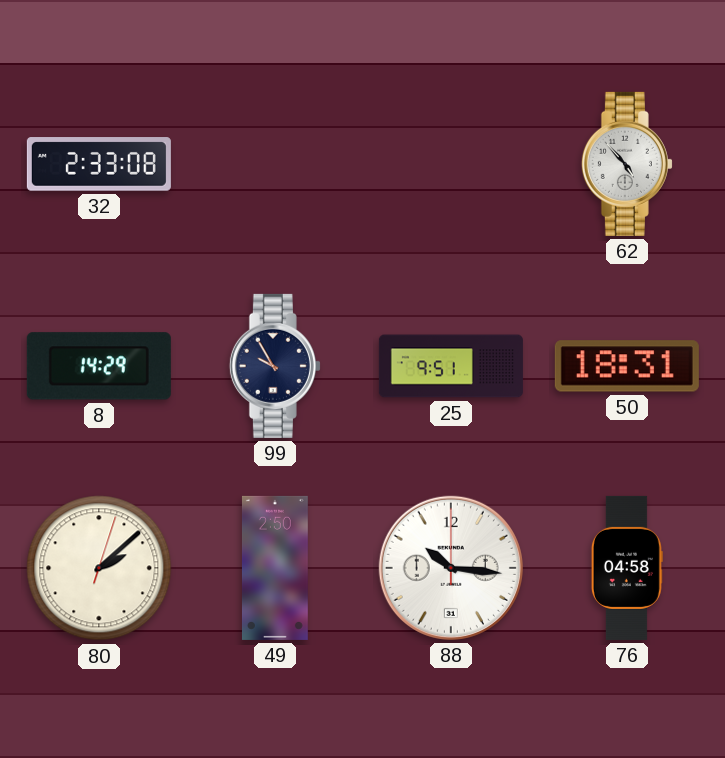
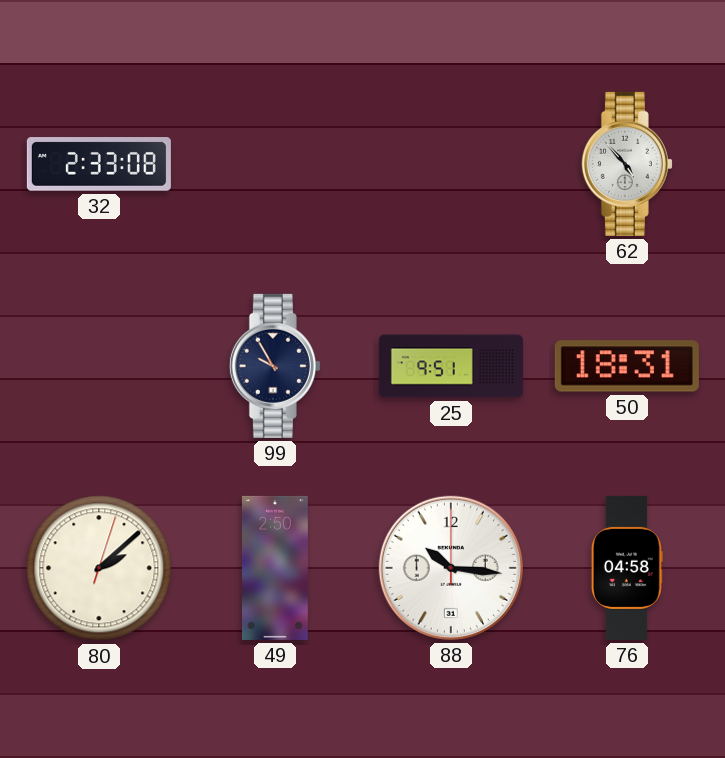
8: 14:29 -> none
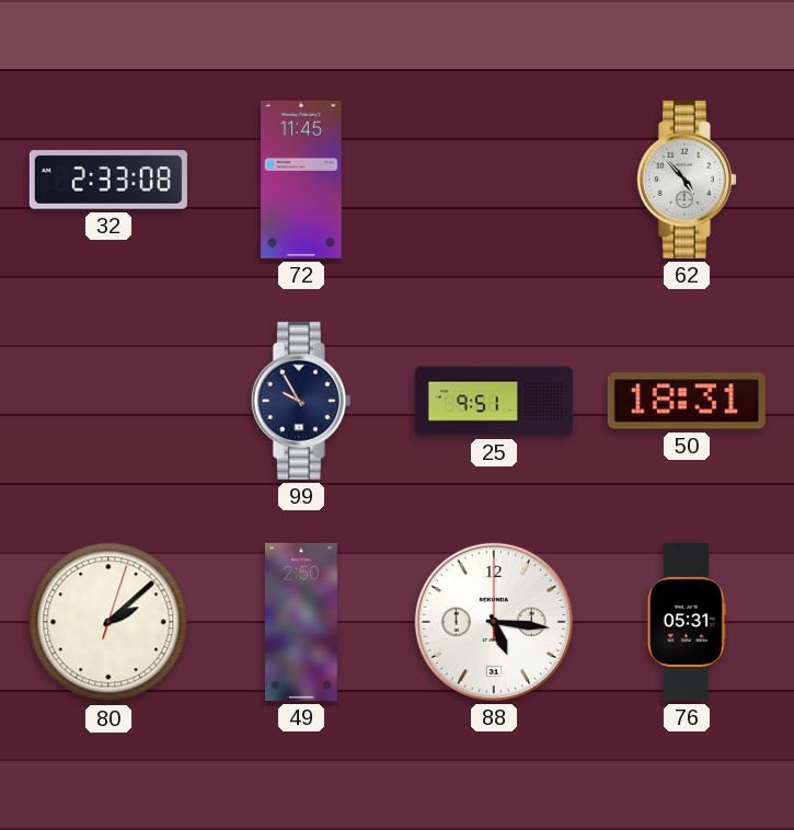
72: none -> 11:45
88: 10:16 -> 5:16
76: 04:58 -> 05:31
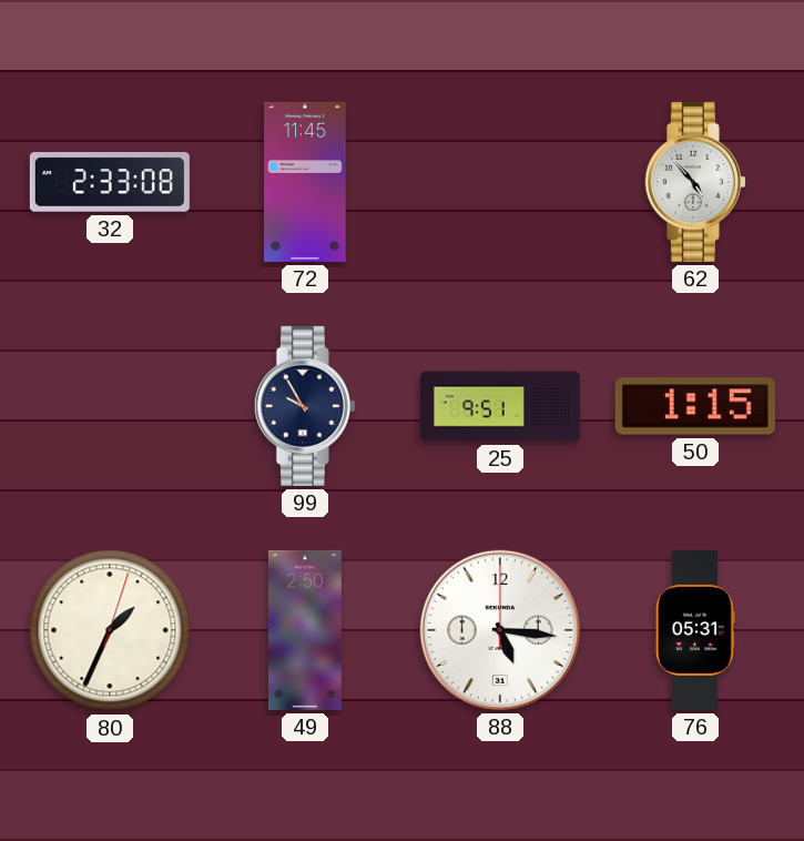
50: 18:31 -> 1:15
80: 2:08 -> 1:34
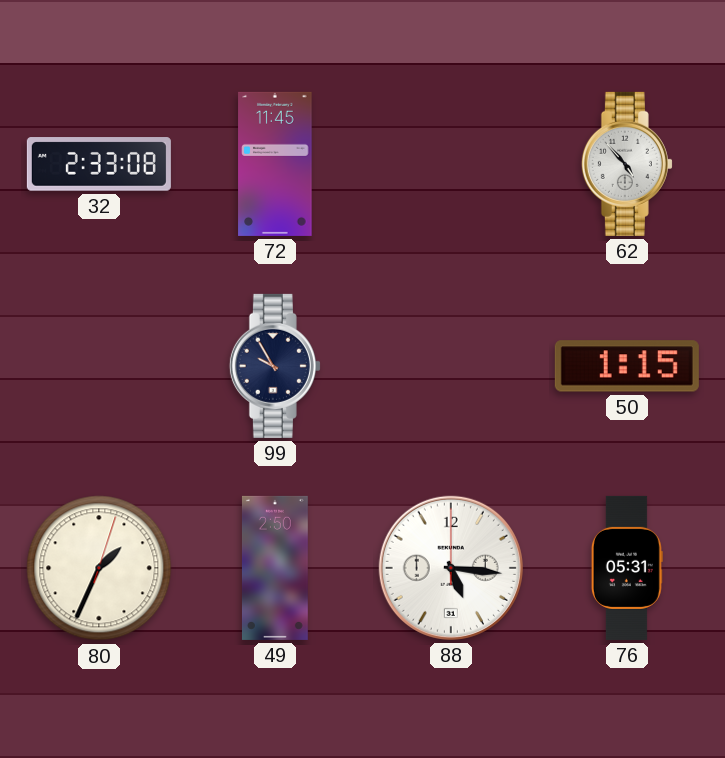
25: 9:51 -> none
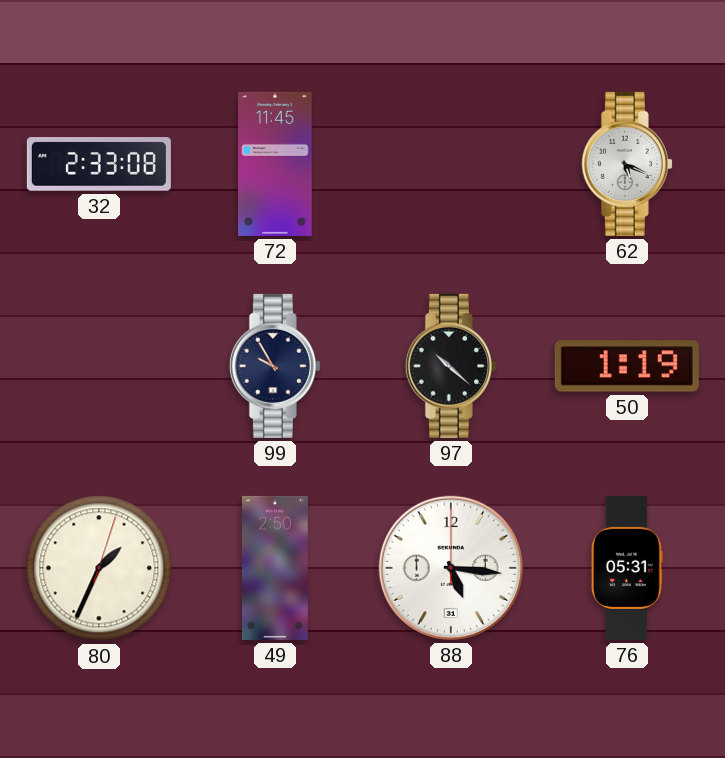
62: 4:53 -> 5:19
97: none -> 10:22
50: 1:15 -> 1:19
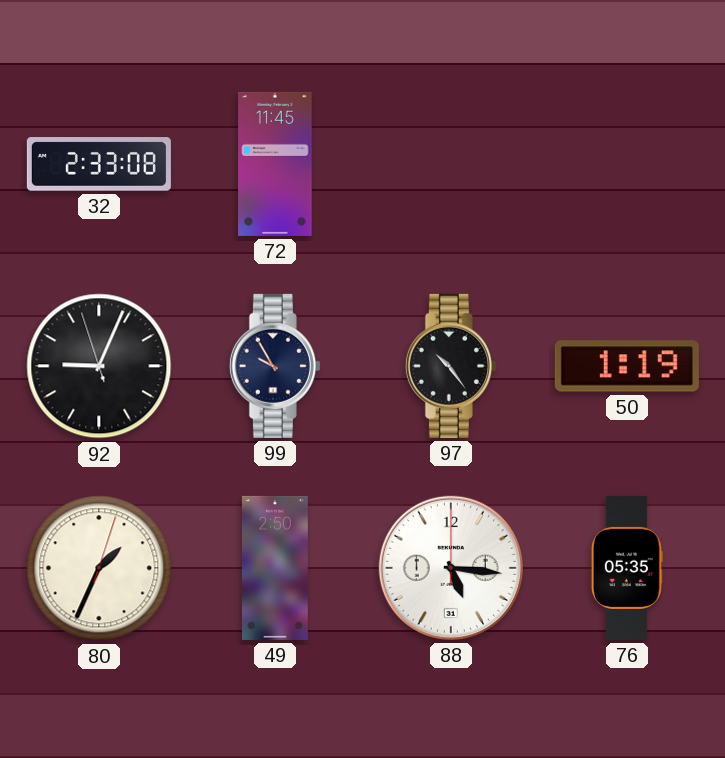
62: 5:19 -> none
92: none -> 9:03
97: 10:22 -> 10:24
76: 05:31 -> 05:35
